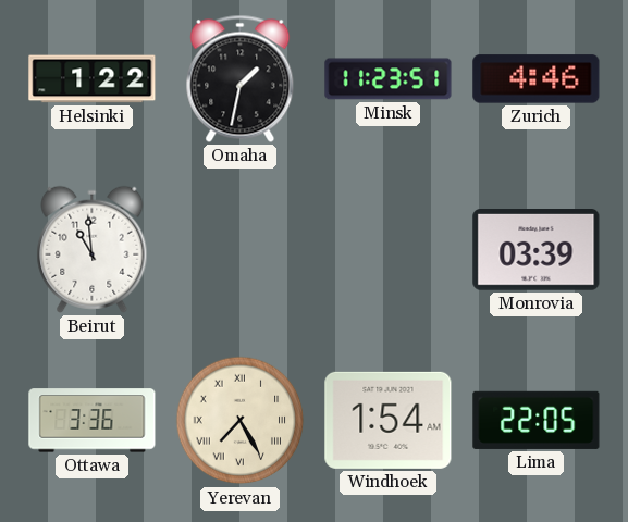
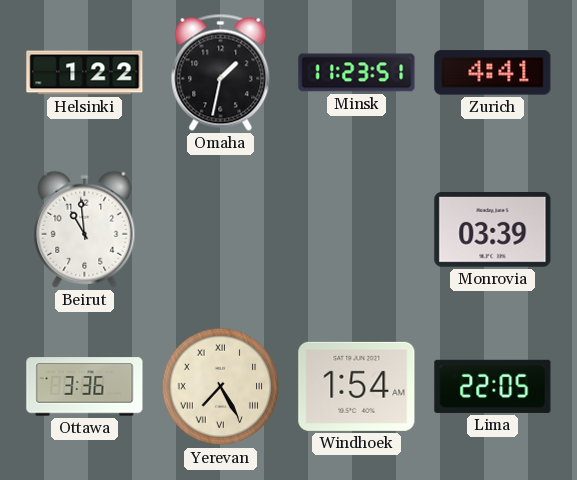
Zurich: 4:46 -> 4:41
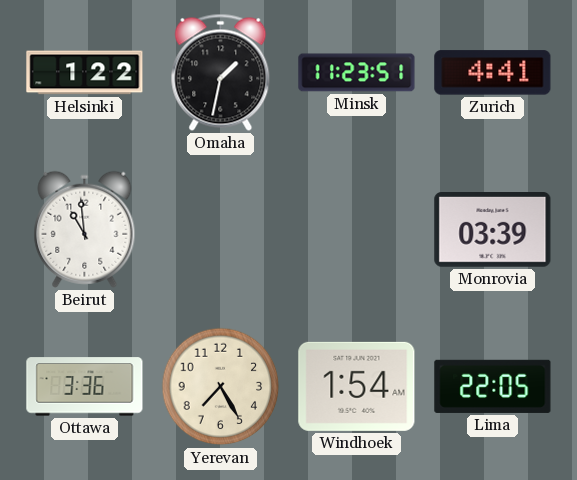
Yerevan numerals: Roman -> Arabic
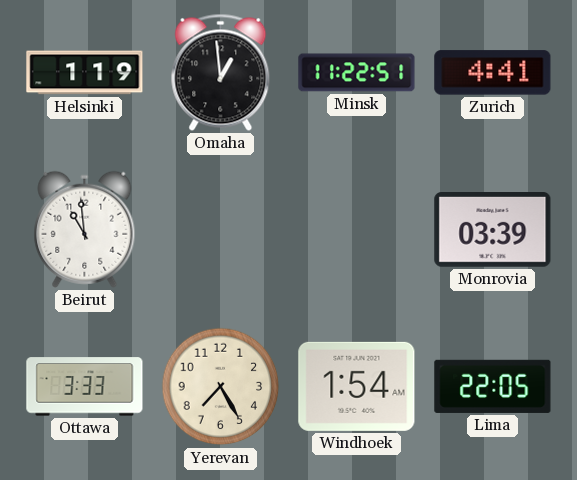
Helsinki: 1:22 -> 1:19
Omaha: 1:32 -> 12:59
Minsk: 11:23 -> 11:22
Ottawa: 3:36 -> 3:33
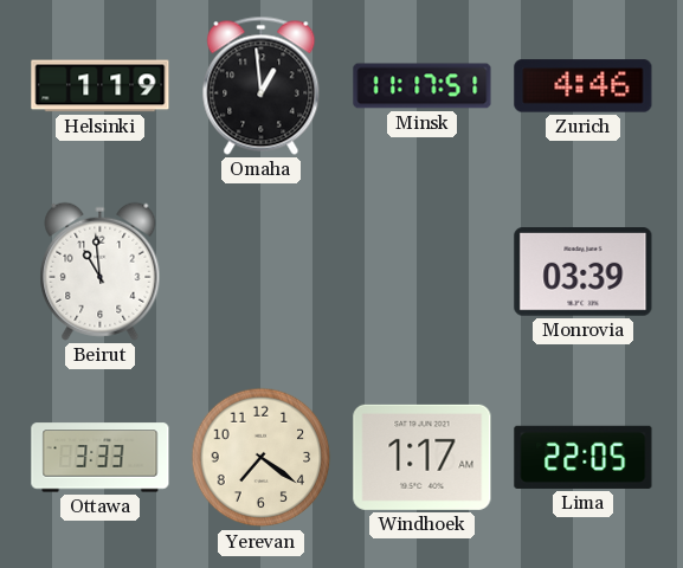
Minsk: 11:22 -> 11:17
Zurich: 4:41 -> 4:46
Yerevan: 7:25 -> 7:21
Windhoek: 1:54 -> 1:17
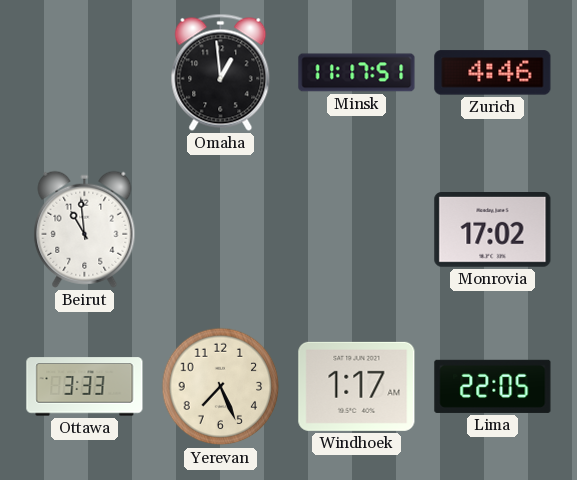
Helsinki: 1:19 -> none
Monrovia: 03:39 -> 17:02
Yerevan: 7:21 -> 7:26
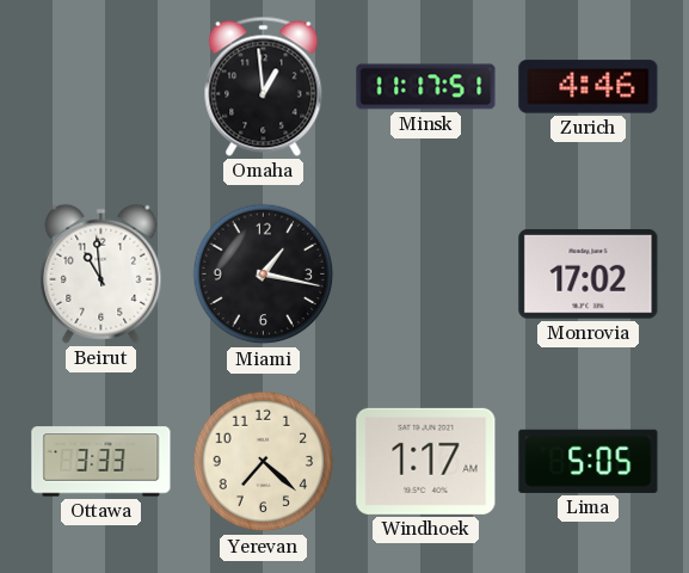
Miami: none -> 1:17
Yerevan: 7:26 -> 7:22
Lima: 22:05 -> 5:05
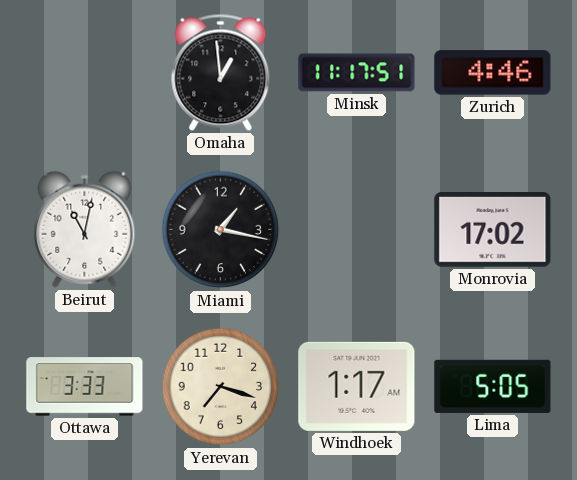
Beirut: 10:59 -> 11:02
Yerevan: 7:22 -> 7:18
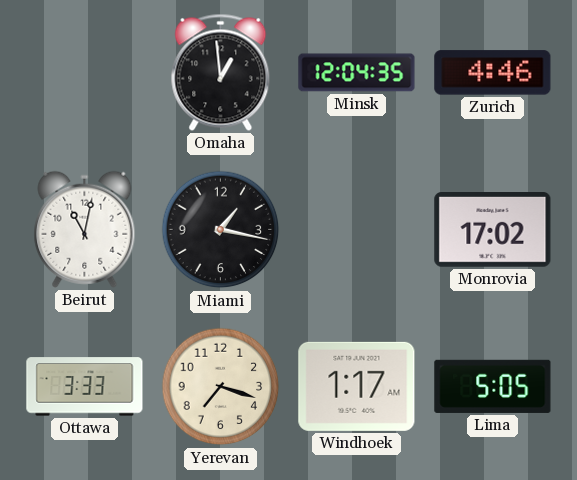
Minsk: 11:17 -> 12:04
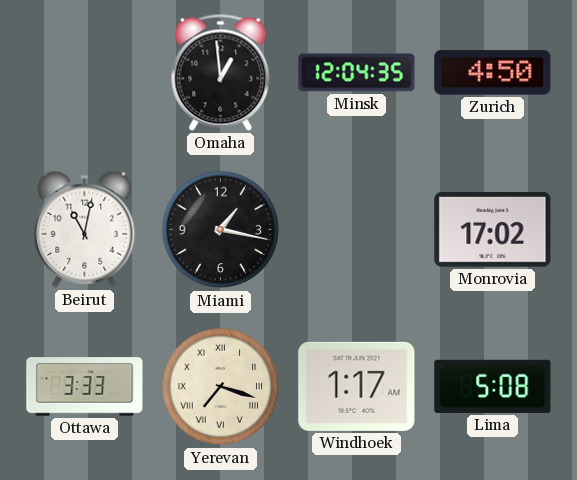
Zurich: 4:46 -> 4:50
Yerevan numerals: Arabic -> Roman
Lima: 5:05 -> 5:08
